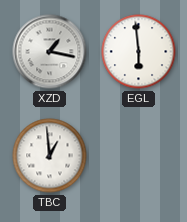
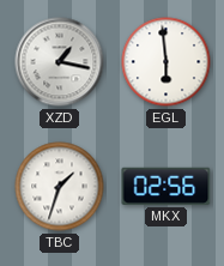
TBC: 12:59 -> 1:33
MKX: none -> 02:56
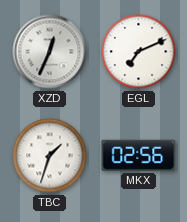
XZD: 1:17 -> 12:34
EGL: 5:59 -> 7:11
